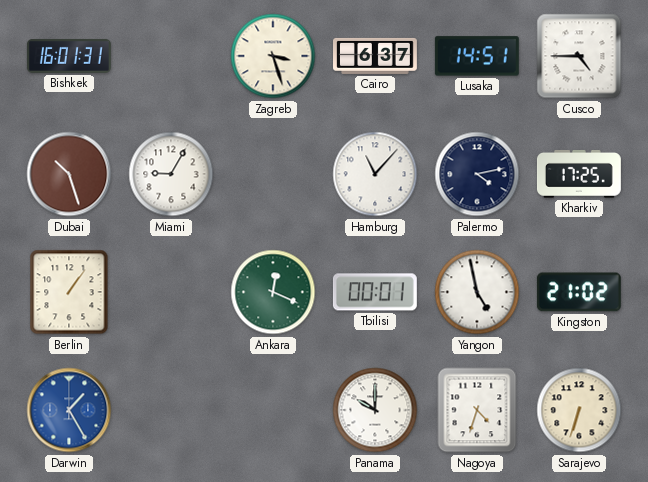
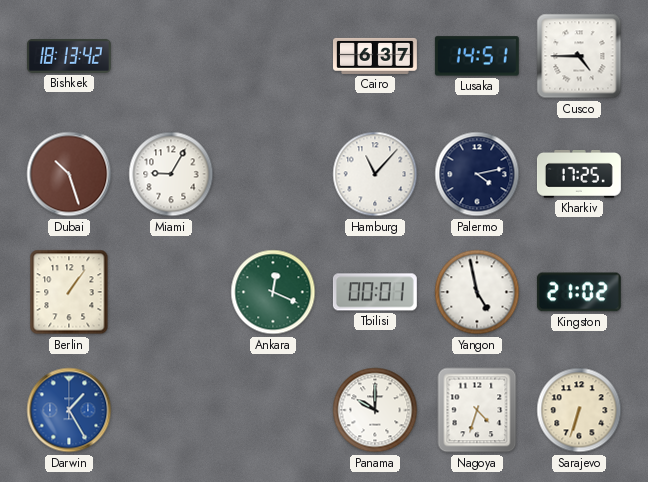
Bishkek: 16:01 -> 18:13
Zagreb: 3:27 -> none
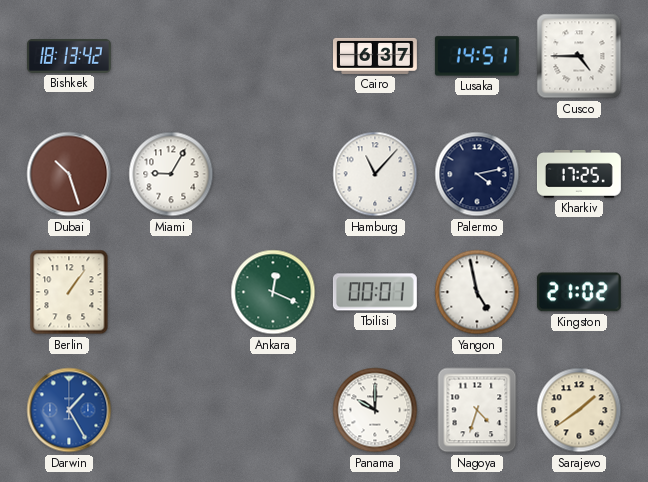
Sarajevo: 6:33 -> 1:39
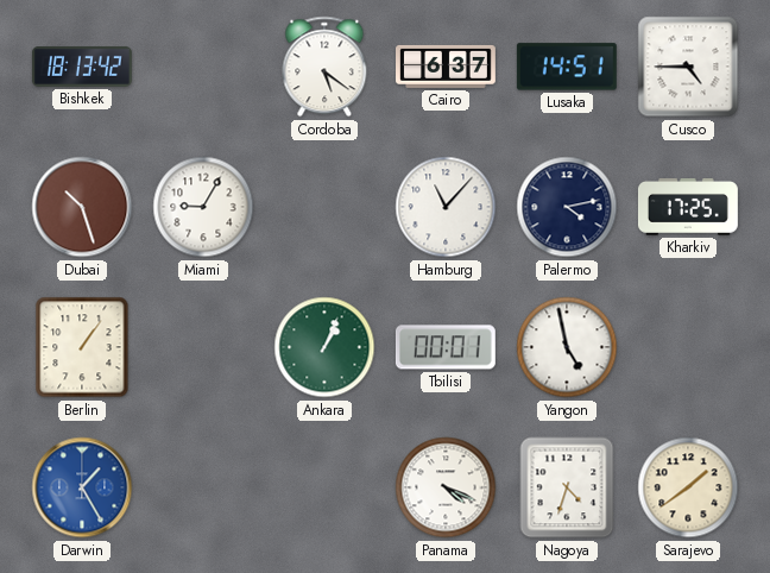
Cordoba: none -> 5:21
Ankara: 12:19 -> 1:04
Kingston: 21:02 -> none
Panama: 10:00 -> 4:19
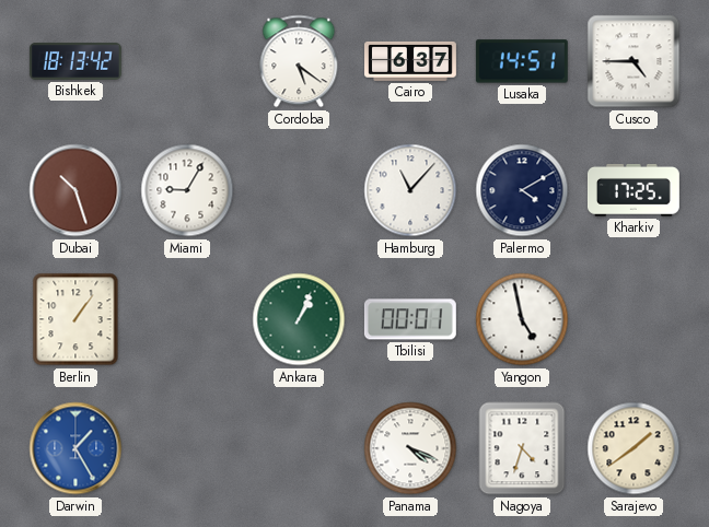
Palermo: 4:13 -> 4:10
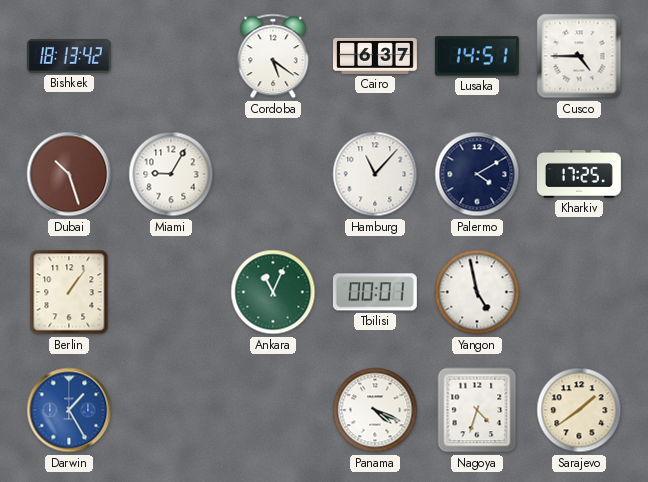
Ankara: 1:04 -> 11:04
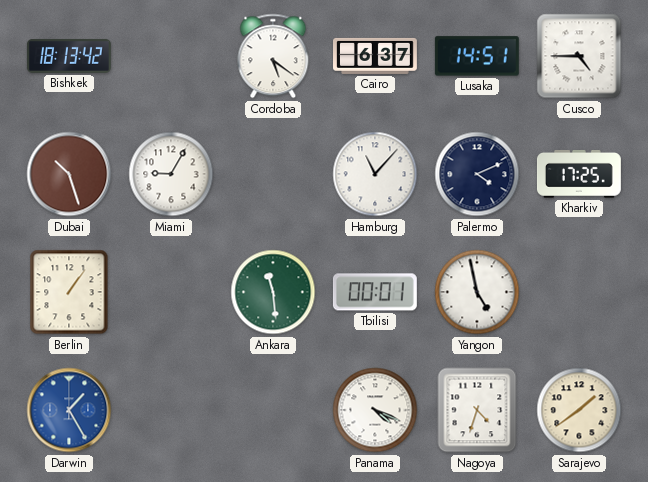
Palermo: 4:10 -> 4:11
Ankara: 11:04 -> 11:29
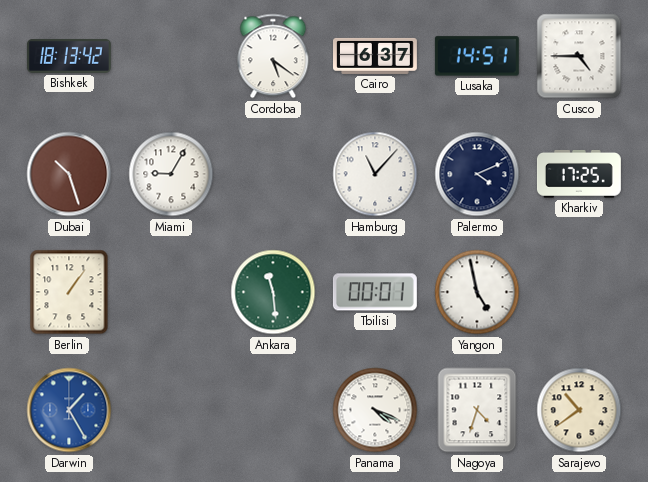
Sarajevo: 1:39 -> 10:39
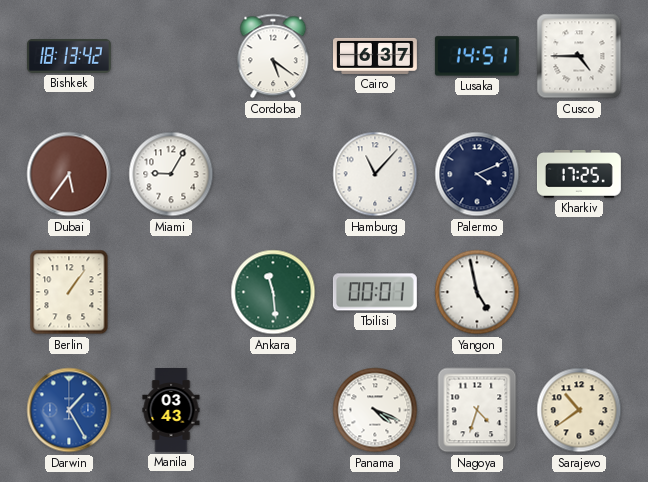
Dubai: 10:27 -> 5:36
Manila: none -> 03:43
